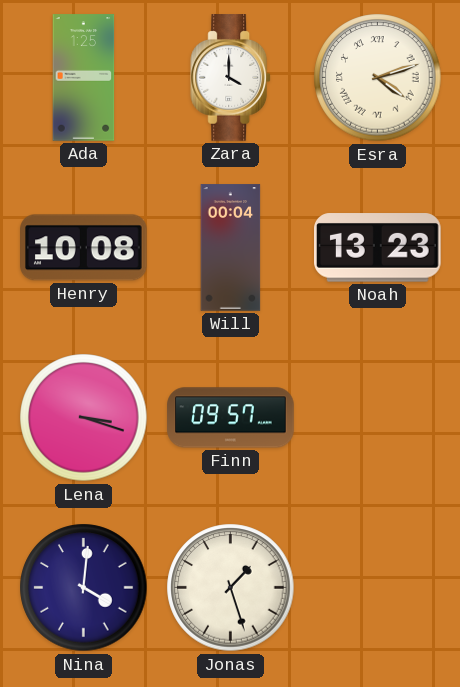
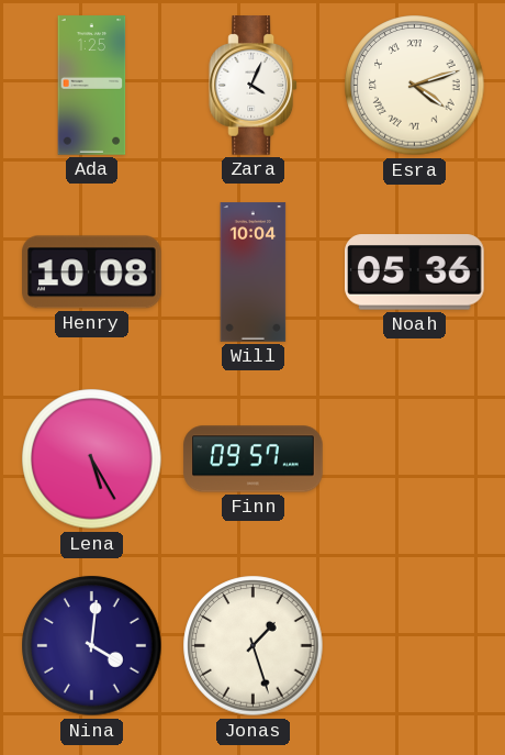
Zara: 4:00 -> 4:04
Will: 00:04 -> 10:04
Noah: 13:23 -> 05:36
Lena: 3:18 -> 5:25
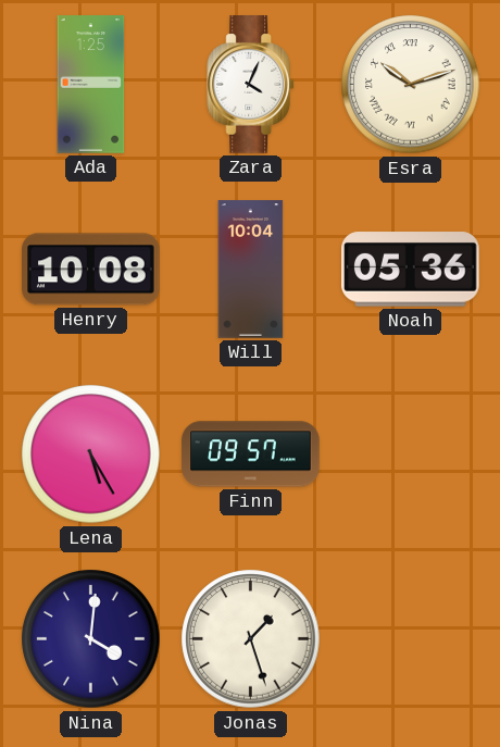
Esra: 4:12 -> 10:12
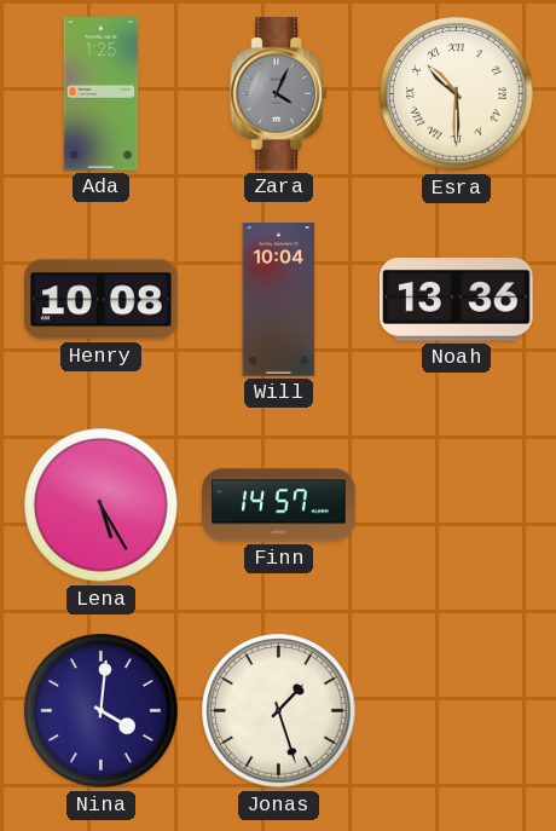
Zara dial: white -> grey
Esra: 10:12 -> 10:30
Noah: 05:36 -> 13:36
Finn: 09:57 -> 14:57
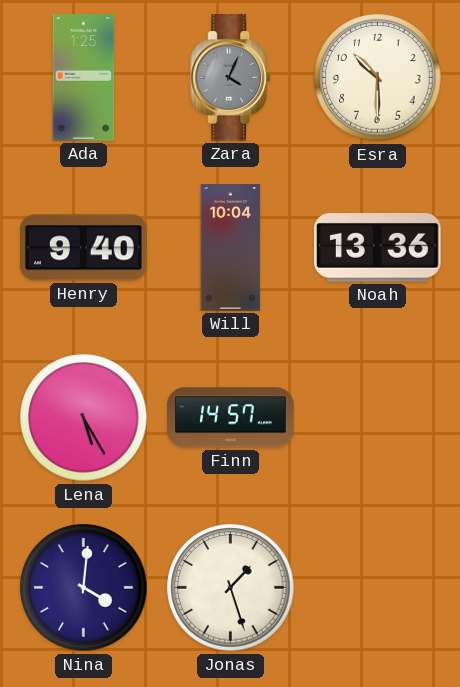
Esra numerals: Roman -> Arabic
Henry: 10:08 -> 9:40
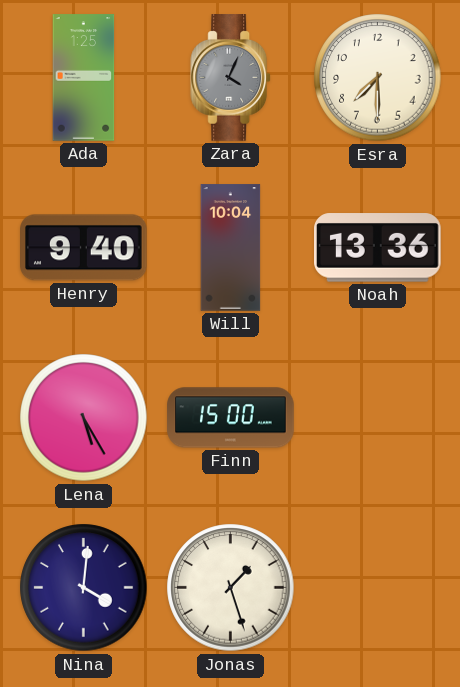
Esra: 10:30 -> 7:30
Finn: 14:57 -> 15:00
